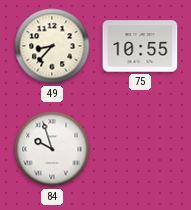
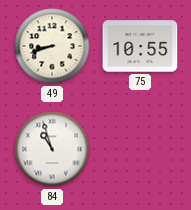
49: 8:37 -> 8:42
84: 9:57 -> 10:57
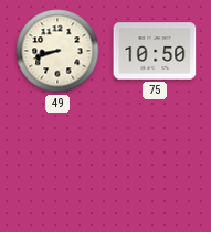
75: 10:55 -> 10:50
84: 10:57 -> none
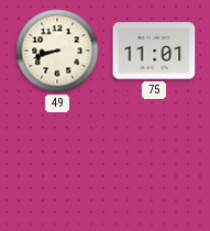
75: 10:50 -> 11:01
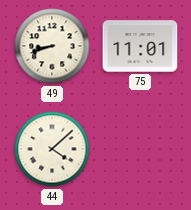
44: none -> 4:08
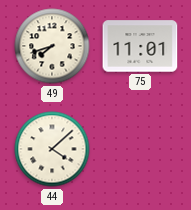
49: 8:42 -> 7:42
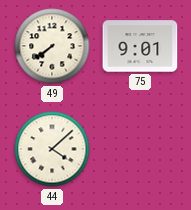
49: 7:42 -> 7:39
75: 11:01 -> 9:01
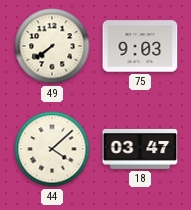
75: 9:01 -> 9:03
18: none -> 03:47
